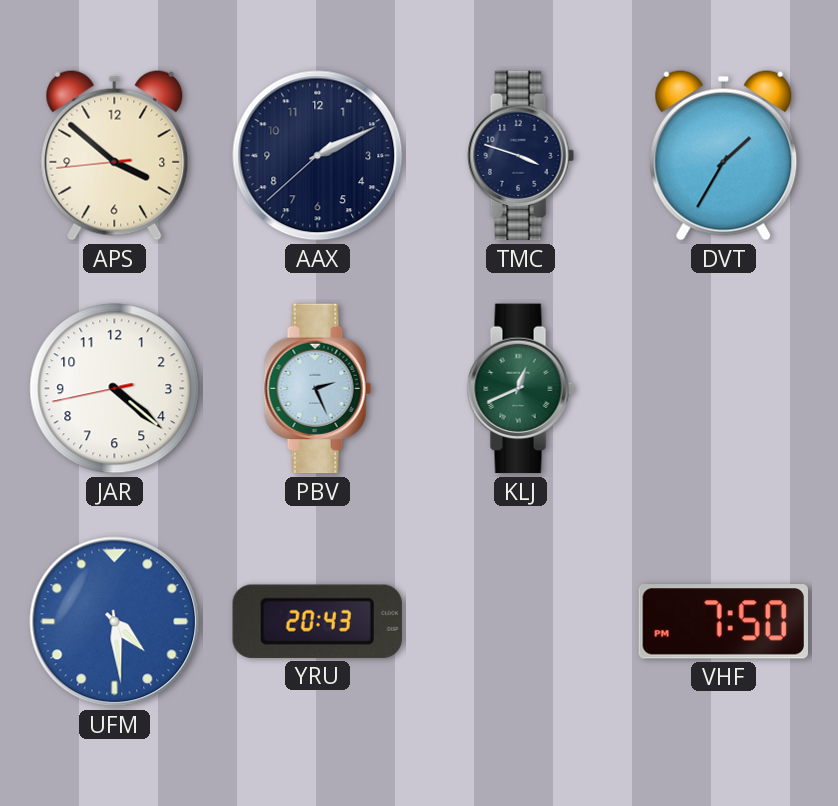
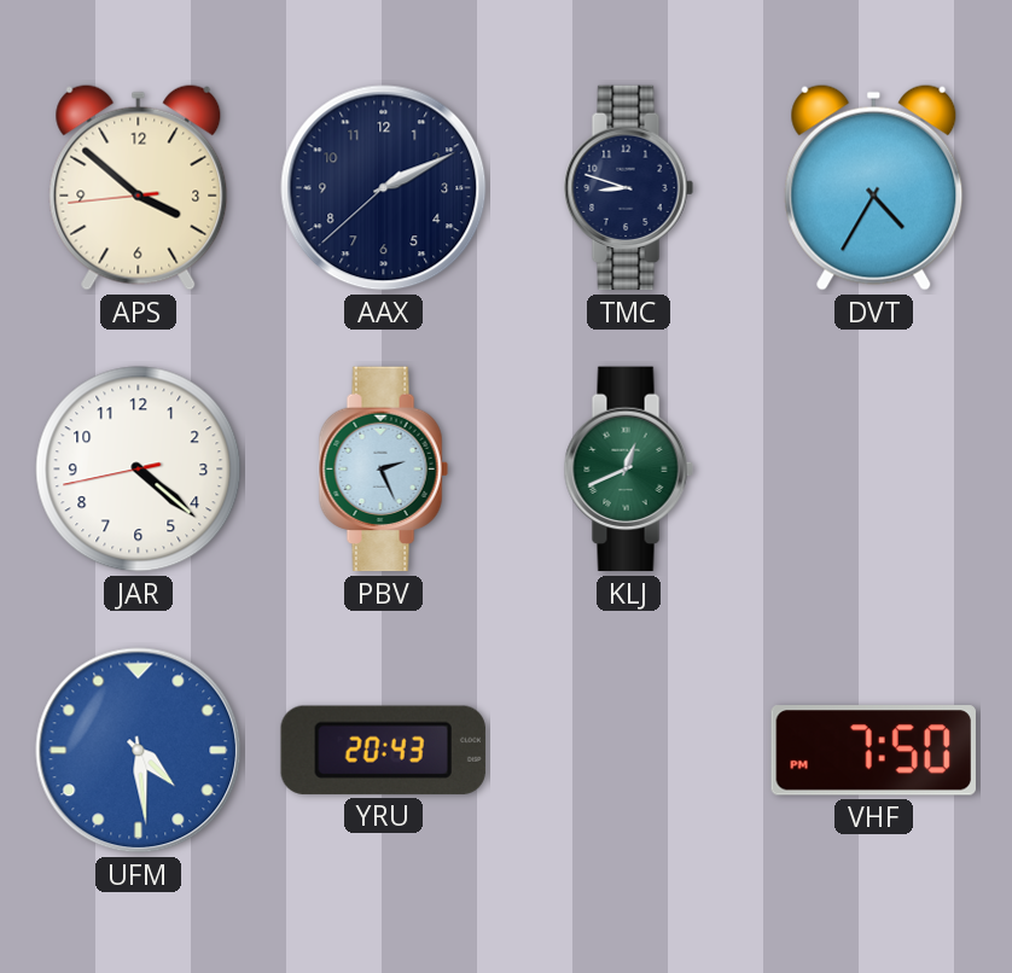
TMC: 3:48 -> 8:48
DVT: 1:35 -> 4:35
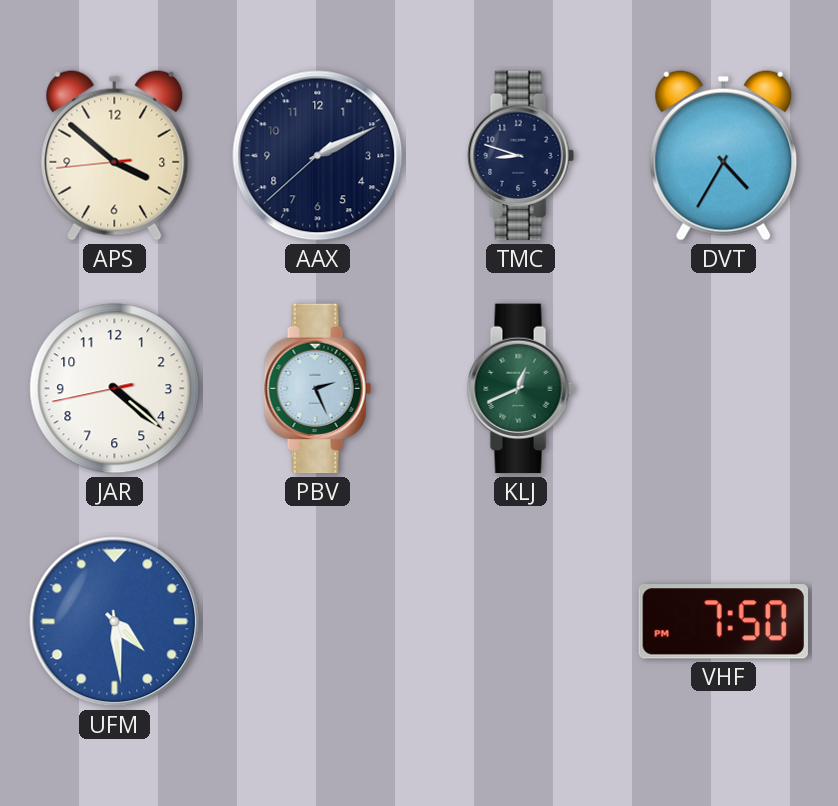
YRU: 20:43 -> none
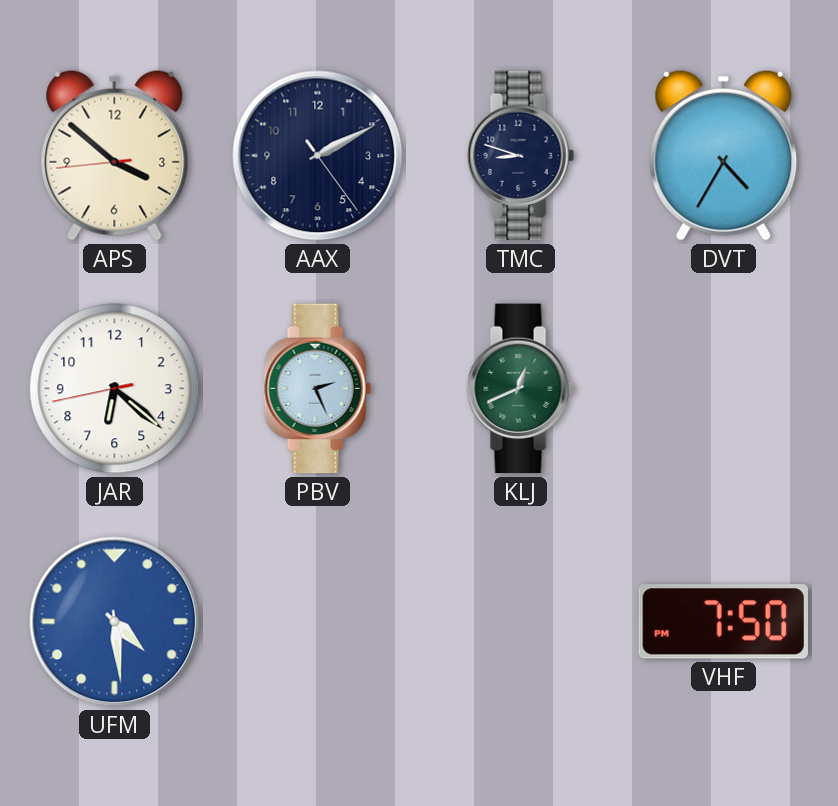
AAX: 2:10:38 -> 2:10:24
JAR: 4:21 -> 6:21
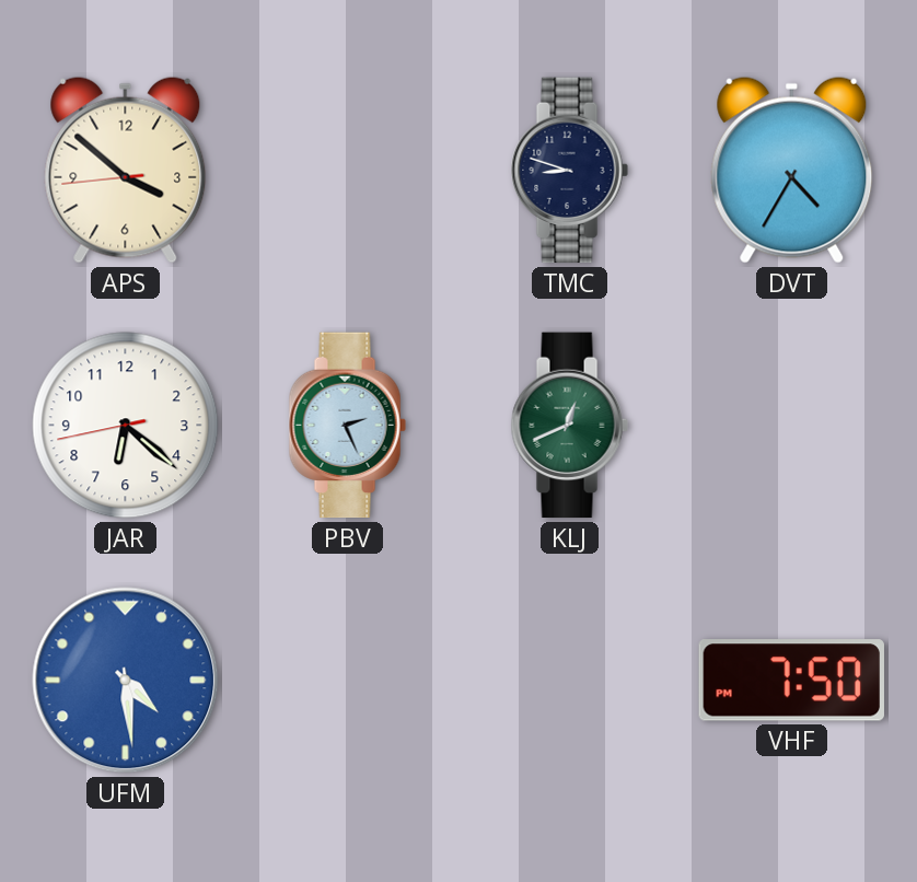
AAX: 2:10 -> none
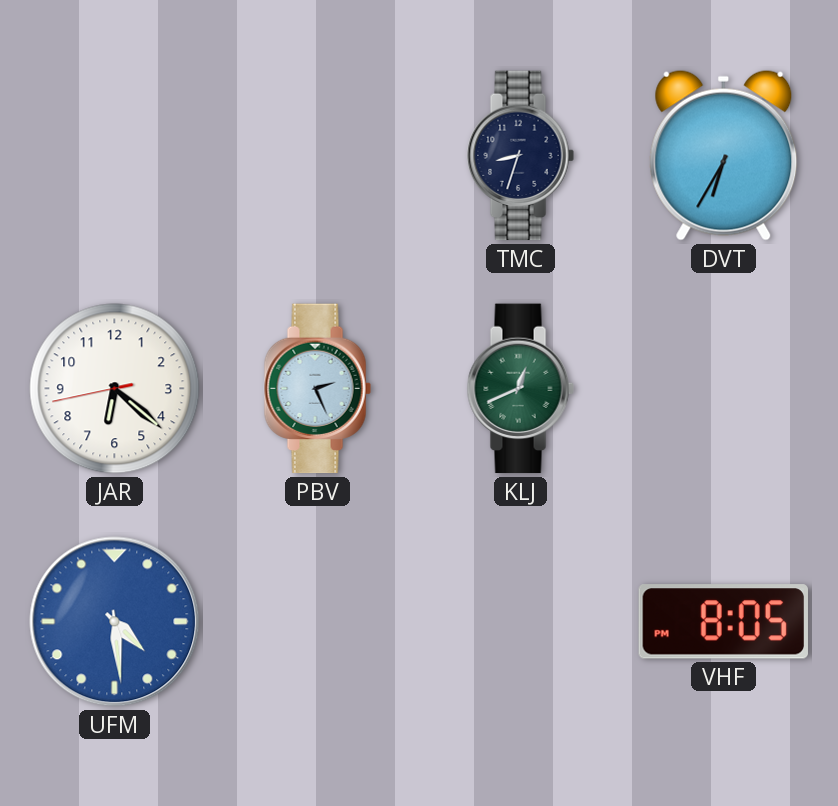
APS: 3:51 -> none
TMC: 8:48 -> 8:33
DVT: 4:35 -> 6:35
VHF: 7:50 -> 8:05
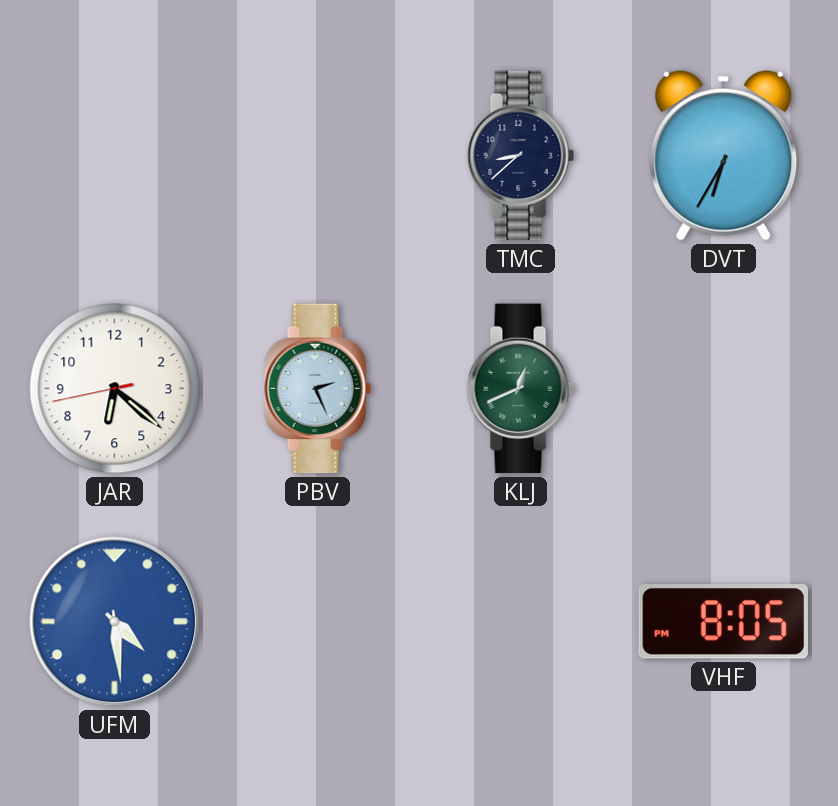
TMC: 8:33 -> 8:38
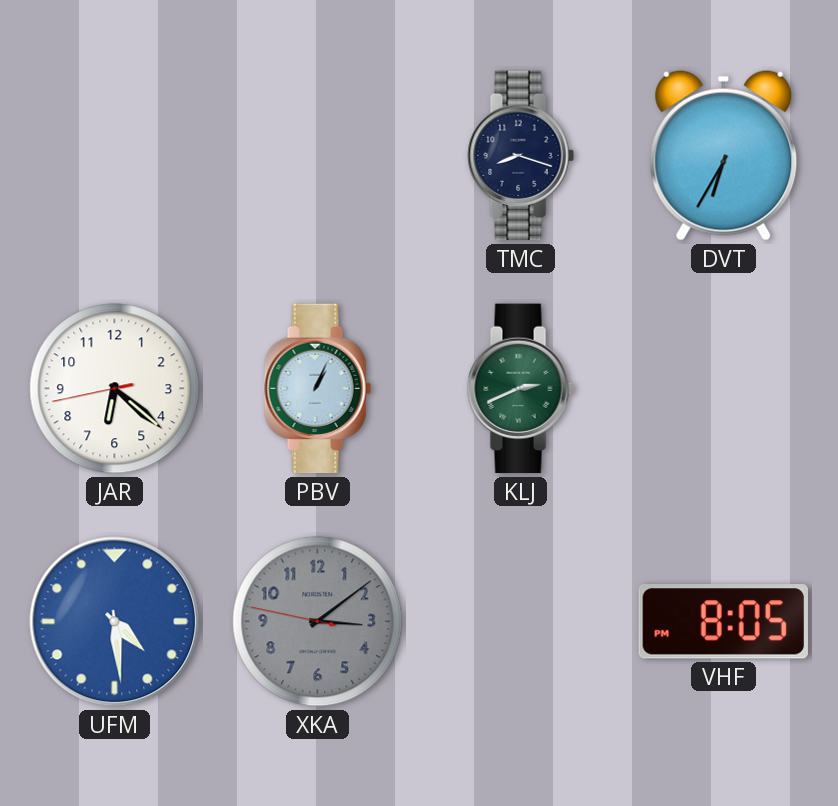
TMC: 8:38 -> 8:18
PBV: 2:26 -> 1:04
KLJ: 12:41 -> 2:41
XKA: none -> 3:08
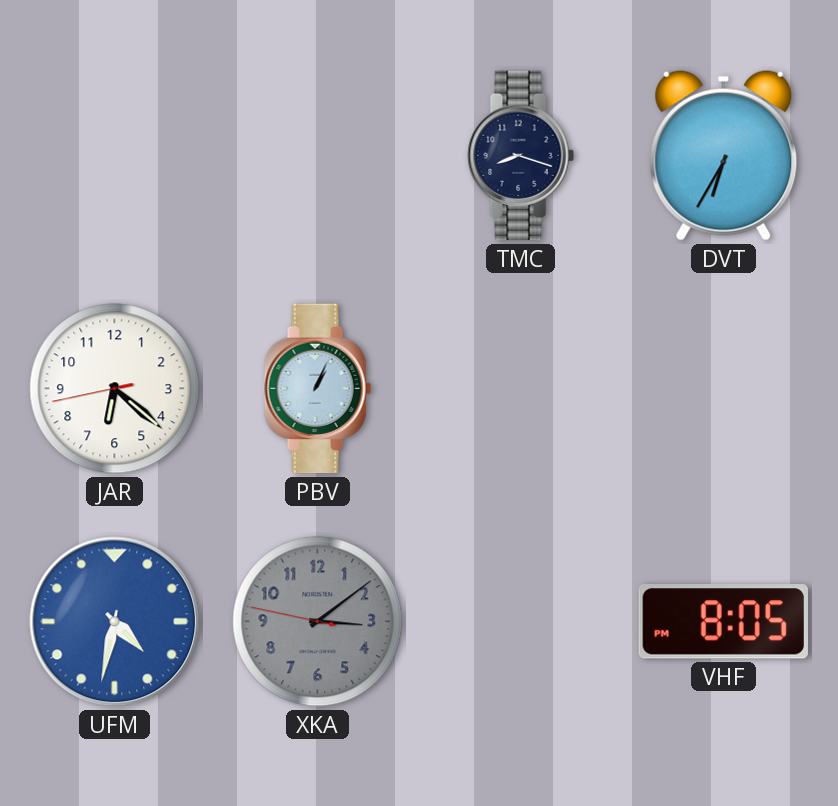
KLJ: 2:41 -> none
UFM: 4:29 -> 4:32
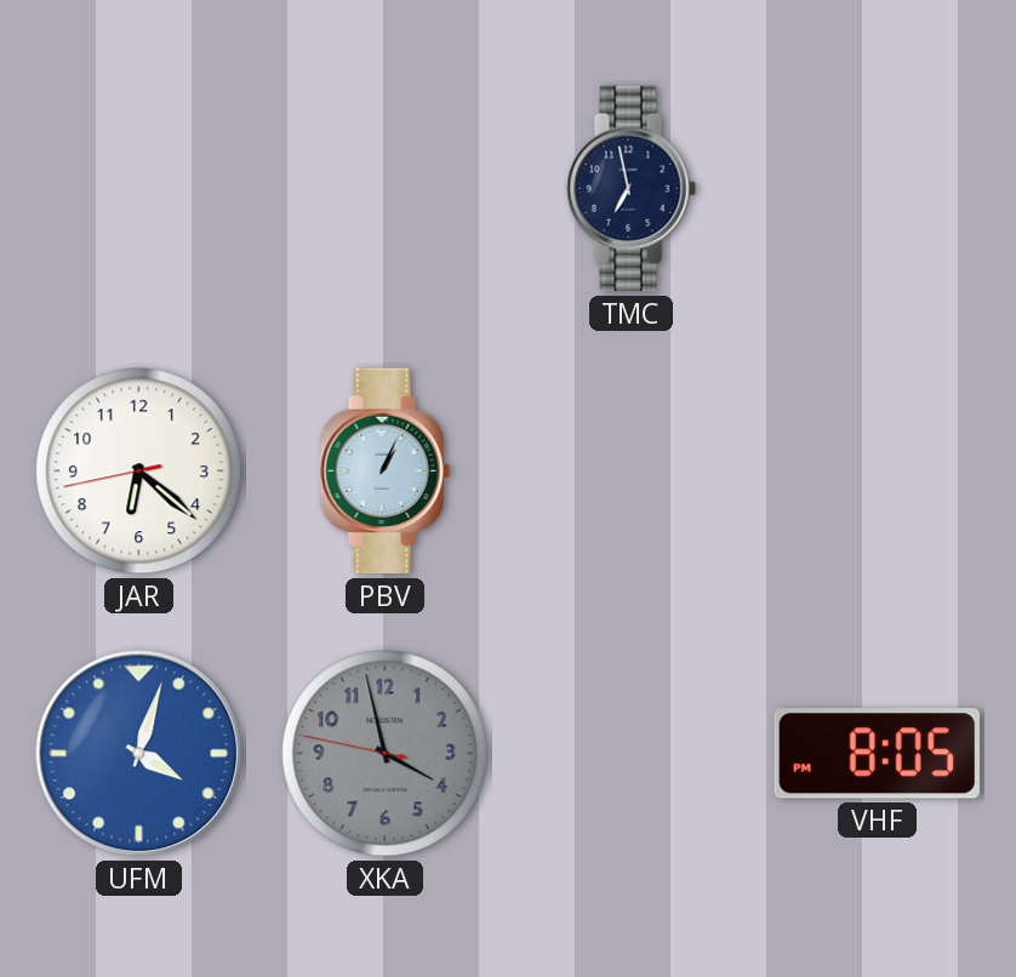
TMC: 8:18 -> 6:58
DVT: 6:35 -> none
UFM: 4:32 -> 4:03
XKA: 3:08 -> 3:57
